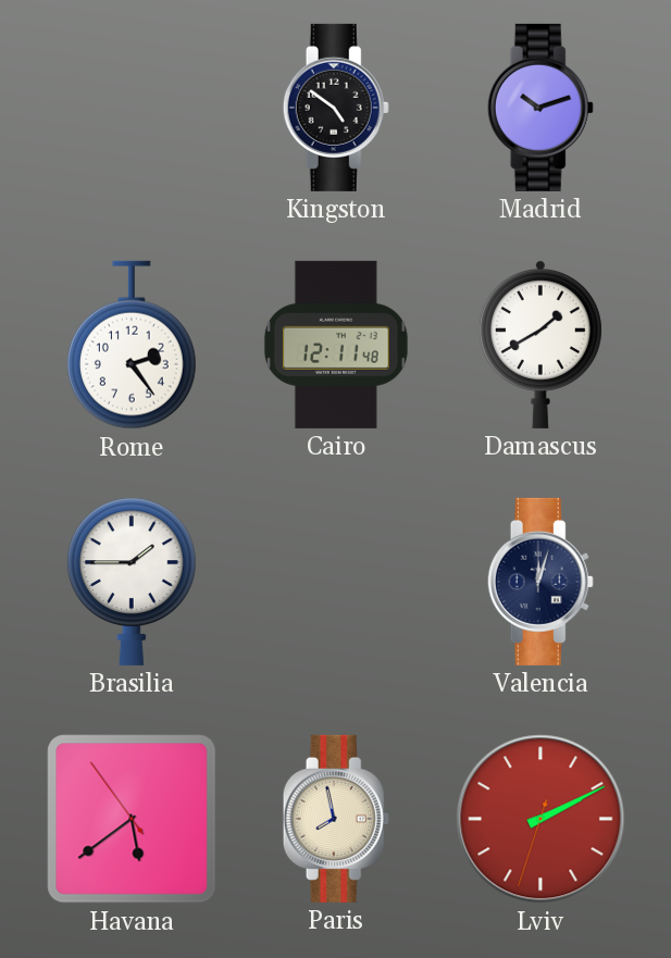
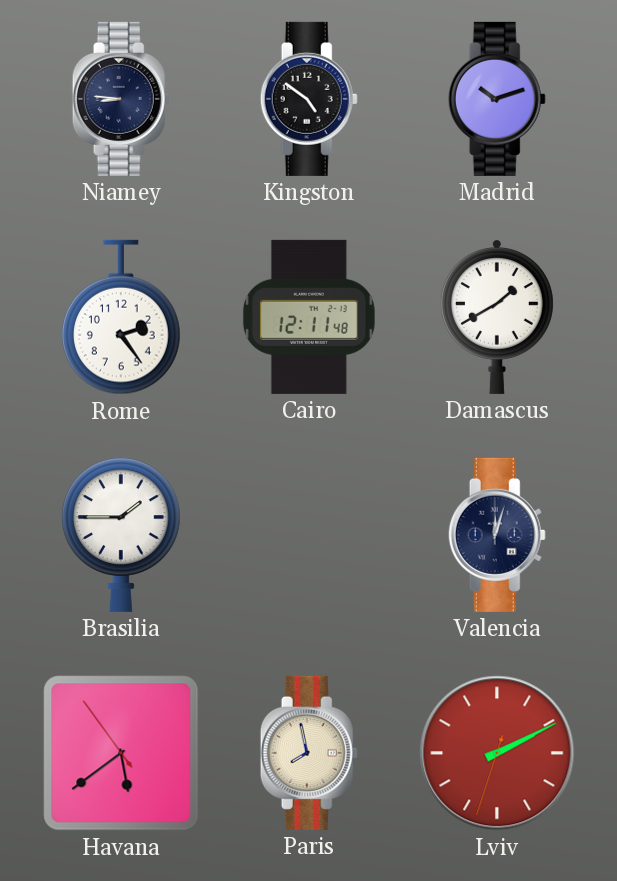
Niamey: none -> 8:46
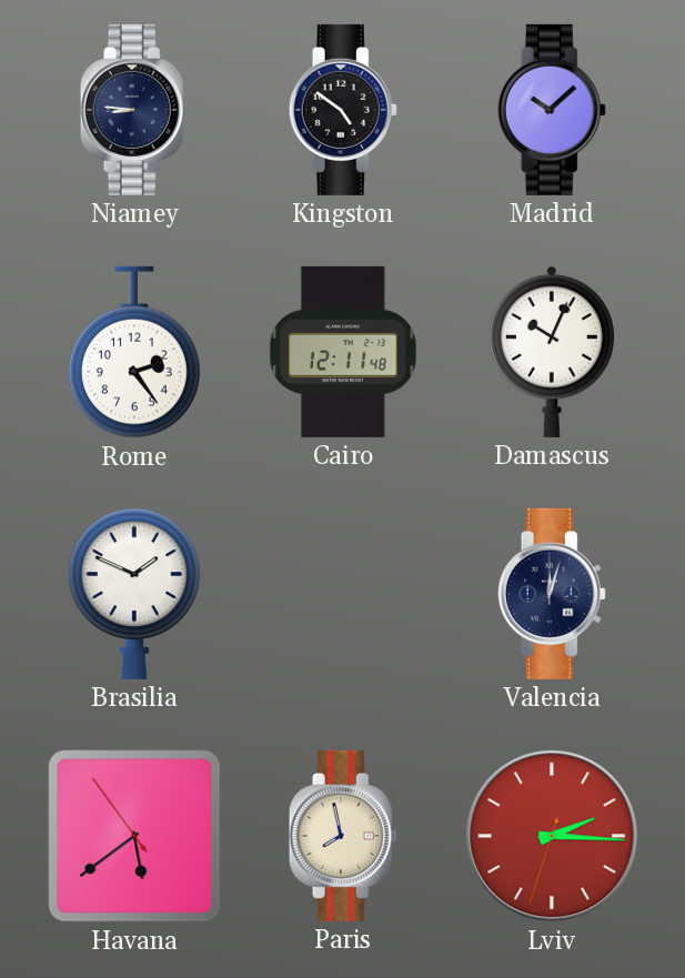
Madrid: 10:12 -> 10:08
Damascus: 1:40 -> 10:04
Brasilia: 1:45 -> 1:49
Lviv: 2:10 -> 2:15
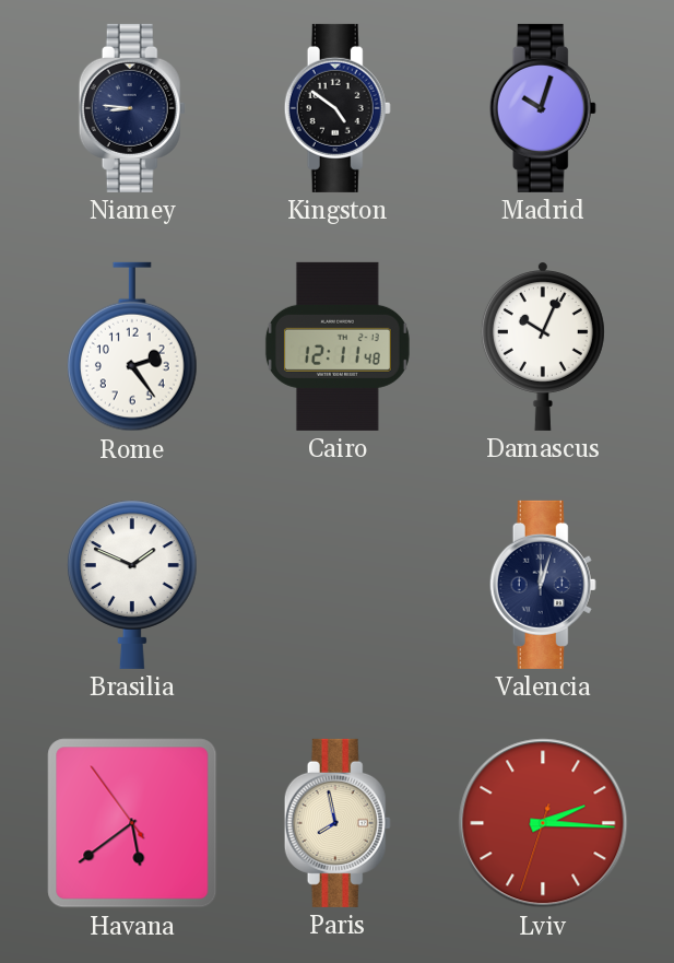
Madrid: 10:08 -> 10:03
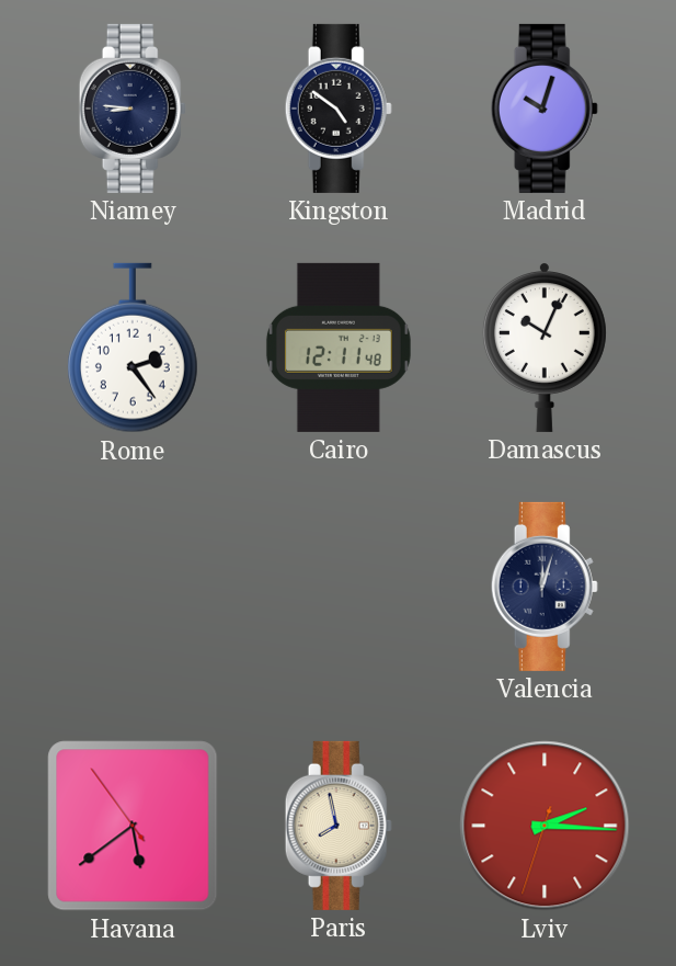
Brasilia: 1:49 -> none
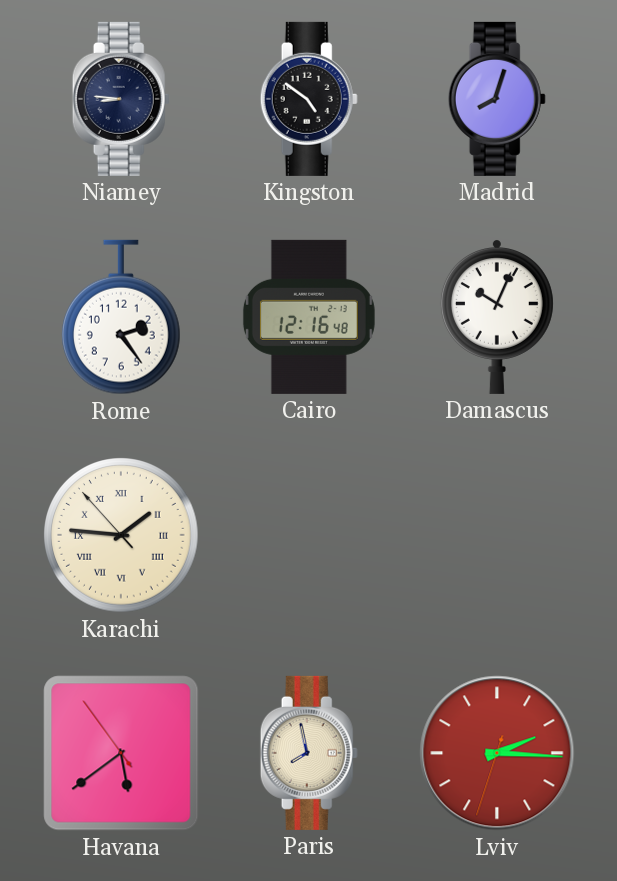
Madrid: 10:03 -> 8:03
Cairo: 12:11 -> 12:16
Karachi: none -> 1:45
Valencia: 12:03 -> none
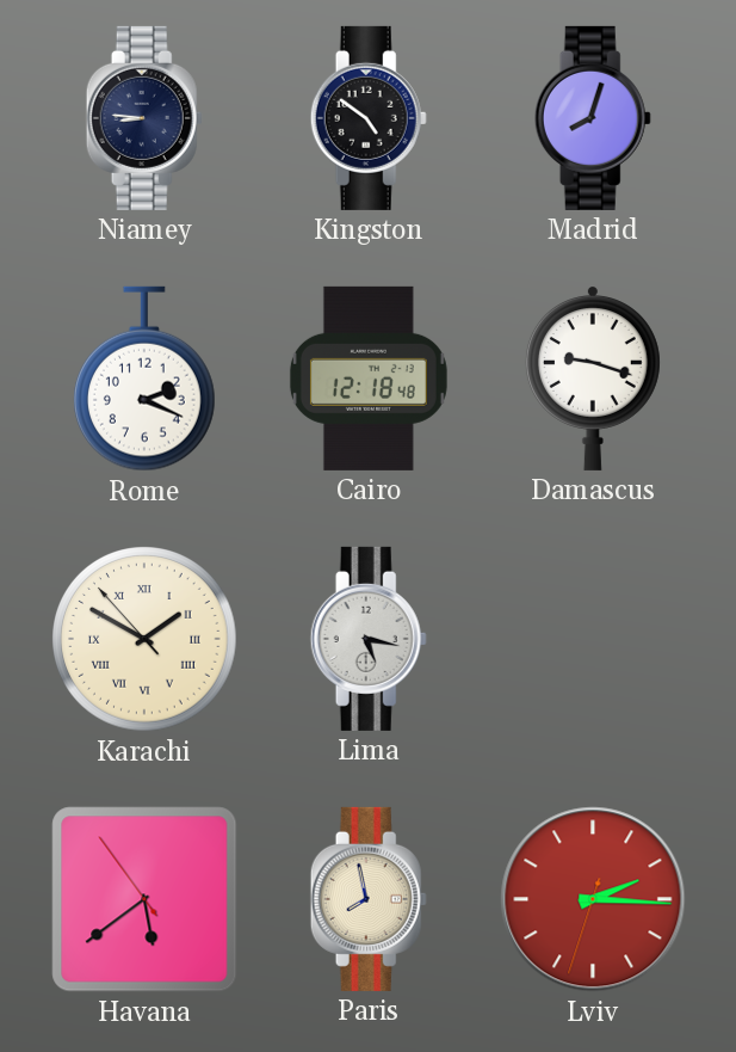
Rome: 2:24 -> 2:19
Cairo: 12:16 -> 12:18
Damascus: 10:04 -> 9:18
Karachi: 1:45 -> 1:49
Lima: none -> 5:17
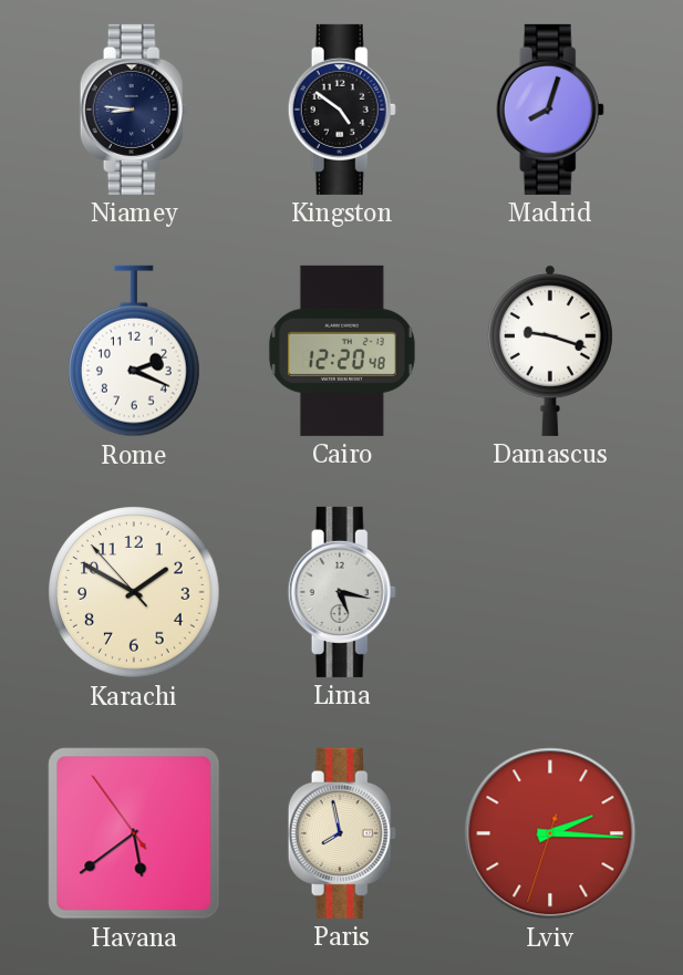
Cairo: 12:18 -> 12:20
Karachi numerals: Roman -> Arabic
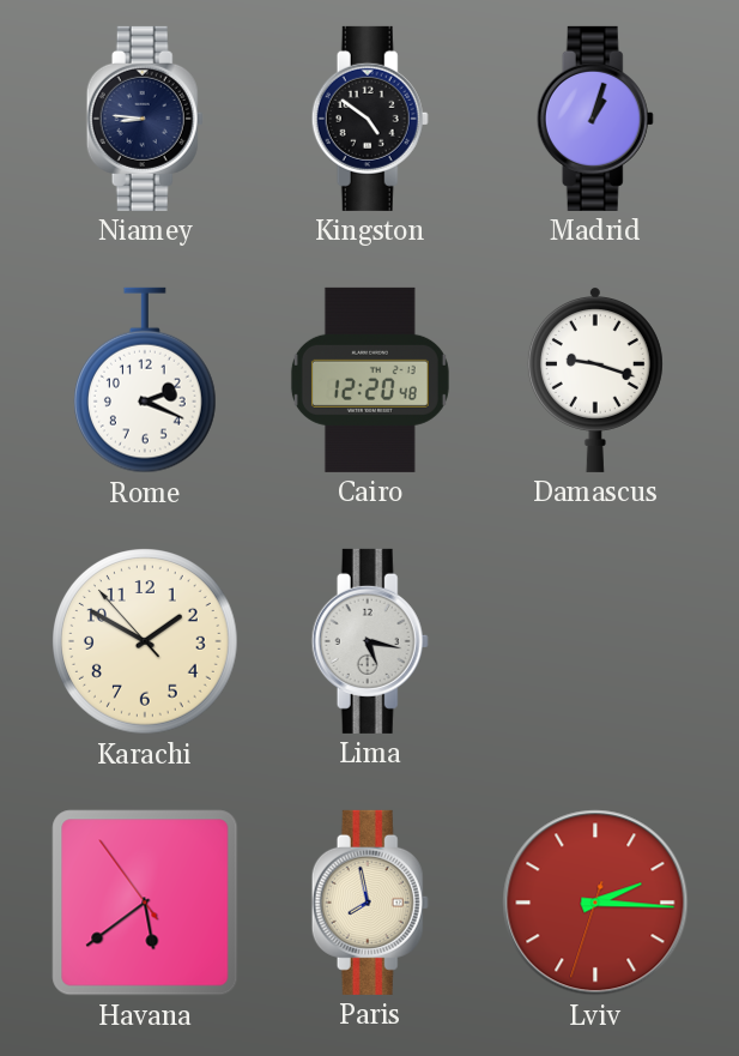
Madrid: 8:03 -> 1:03
